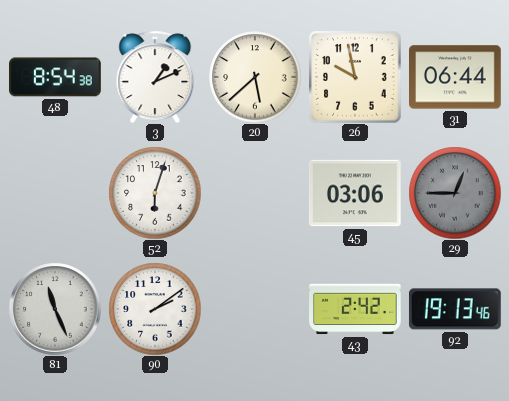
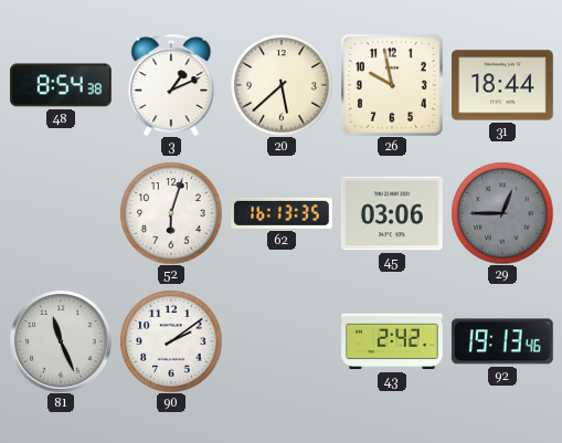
31: 06:44 -> 18:44
62: none -> 16:13
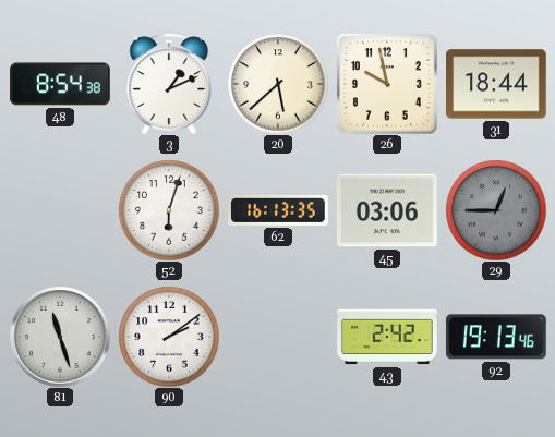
81: 11:26 -> 11:27
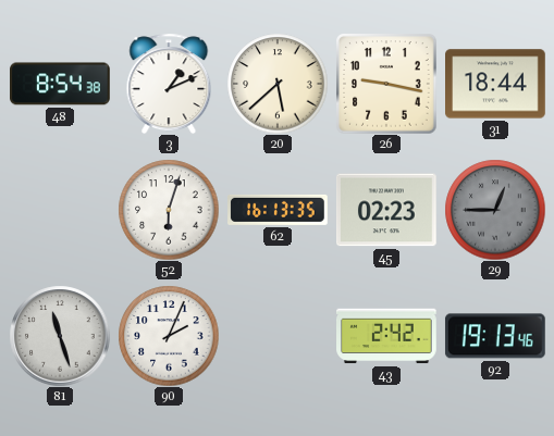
26: 9:58 -> 9:17
45: 03:06 -> 02:23
90: 2:09 -> 2:04
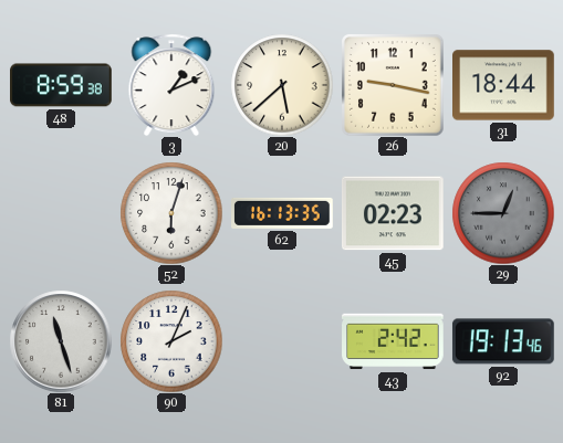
48: 8:54 -> 8:59
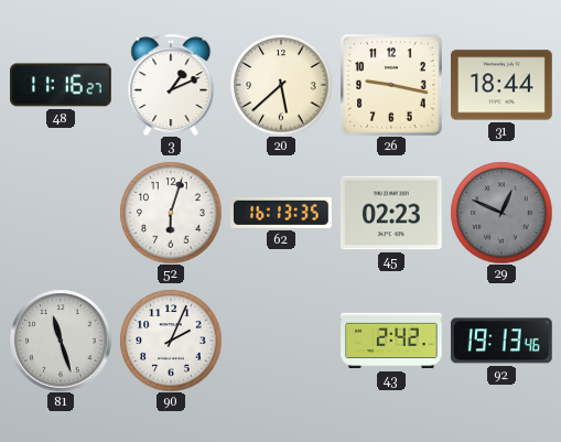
48: 8:59 -> 11:16
29: 12:45 -> 12:49
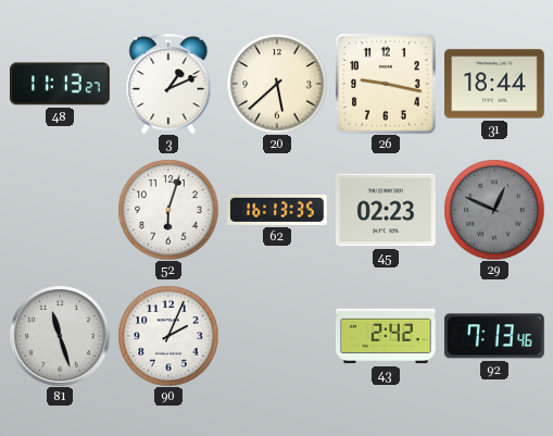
48: 11:16 -> 11:13
92: 19:13 -> 7:13
